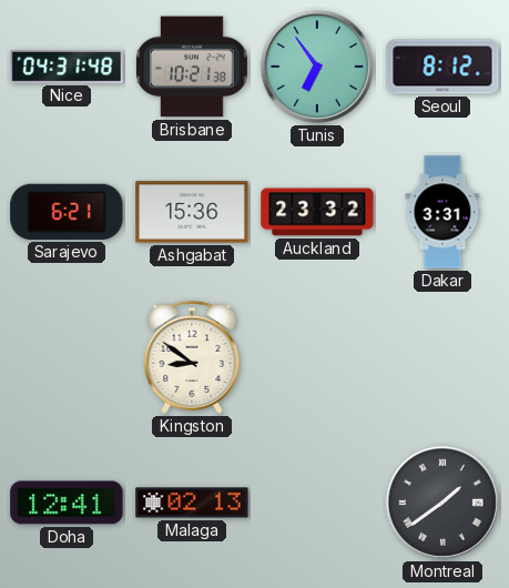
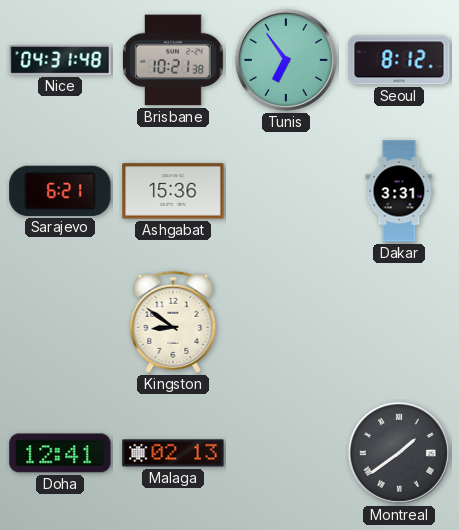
Auckland: 23:32 -> none
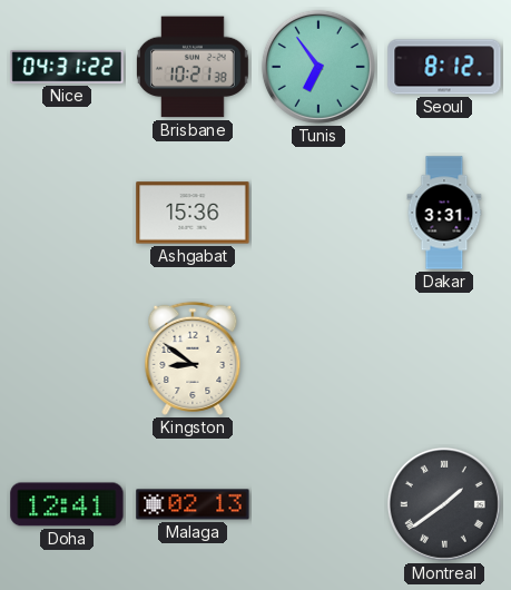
Nice: 04:31:48 -> 04:31:22
Sarajevo: 6:21 -> none
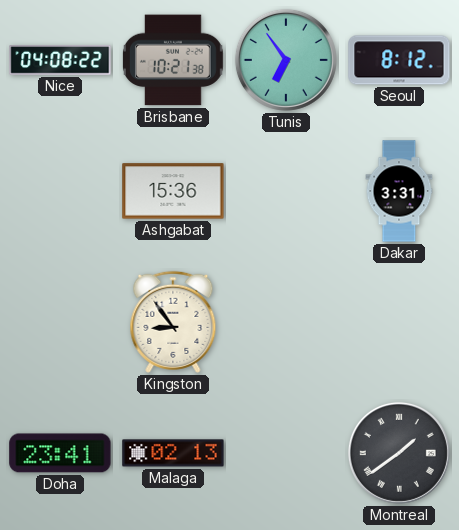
Nice: 04:31 -> 04:08
Kingston: 8:51 -> 8:54
Doha: 12:41 -> 23:41
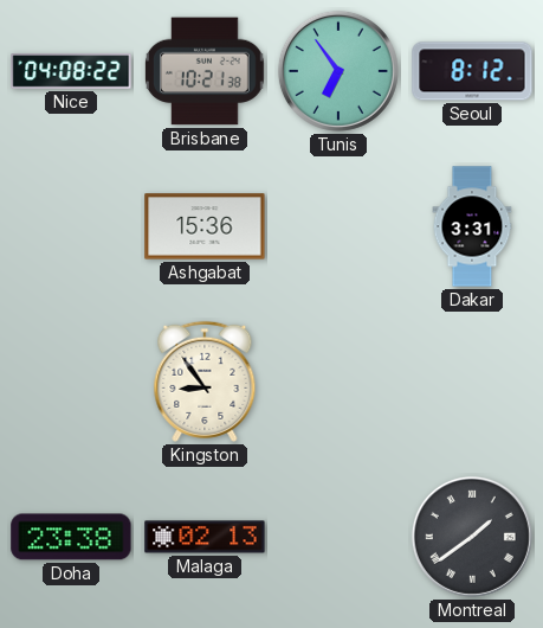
Doha: 23:41 -> 23:38
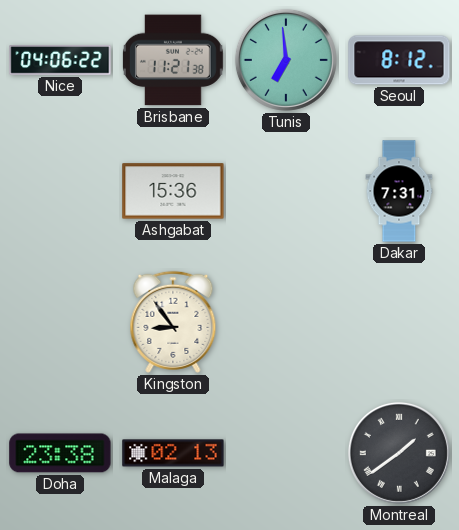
Nice: 04:08 -> 04:06
Brisbane: 10:21 -> 11:21
Tunis: 6:54 -> 6:59
Dakar: 3:31 -> 7:31
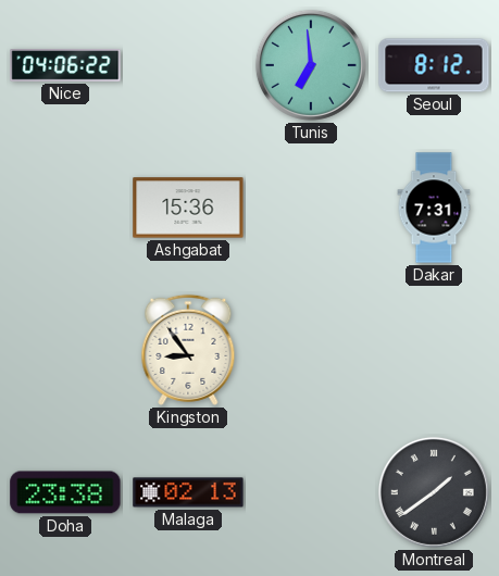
Brisbane: 11:21 -> none
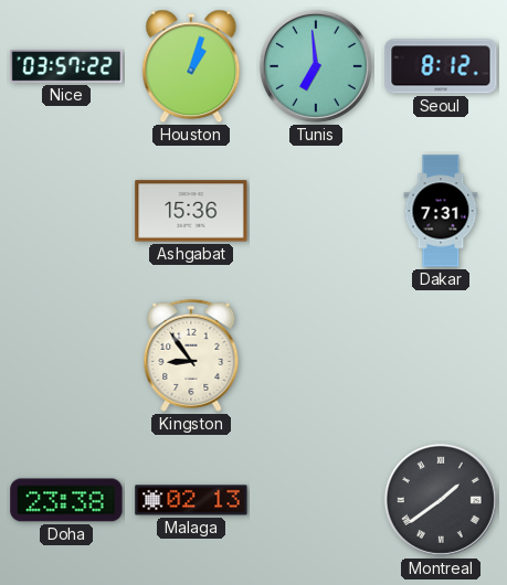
Nice: 04:06 -> 03:57
Houston: none -> 1:03
